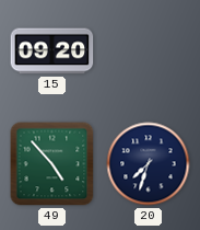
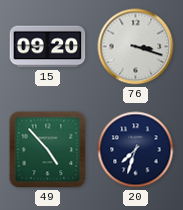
76: none -> 3:18
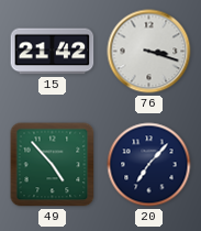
15: 09:20 -> 21:42
20: 7:33 -> 7:07
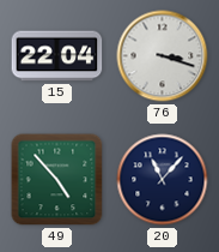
15: 21:42 -> 22:04
20: 7:07 -> 11:07
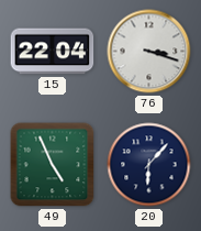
49: 4:53 -> 4:56
20: 11:07 -> 6:07
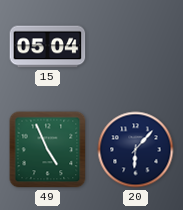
15: 22:04 -> 05:04
76: 3:18 -> none
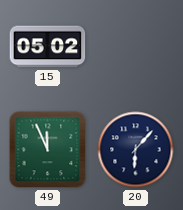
15: 05:04 -> 05:02
49: 4:56 -> 11:56
